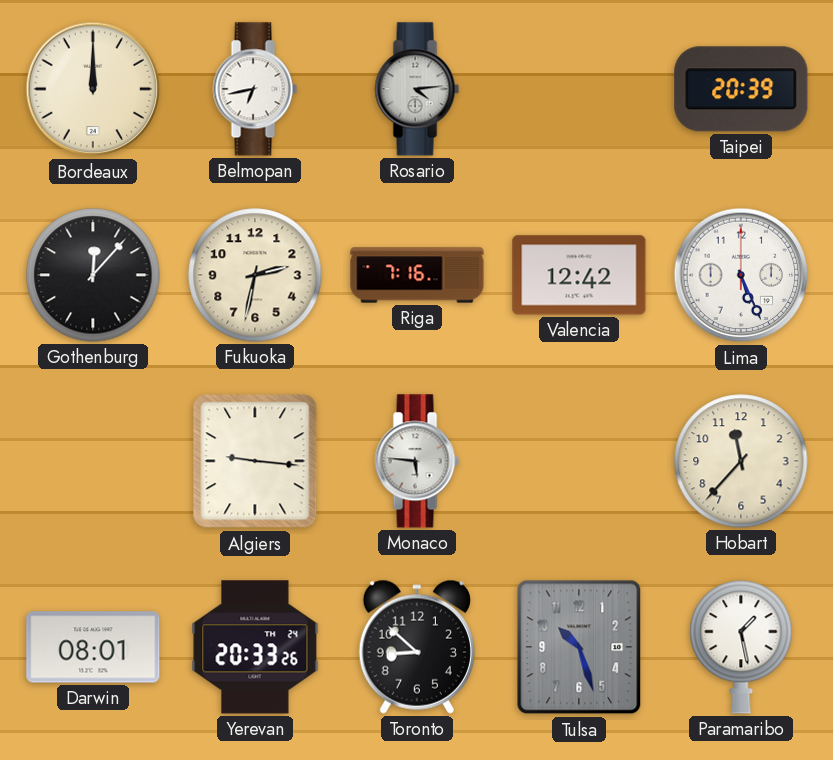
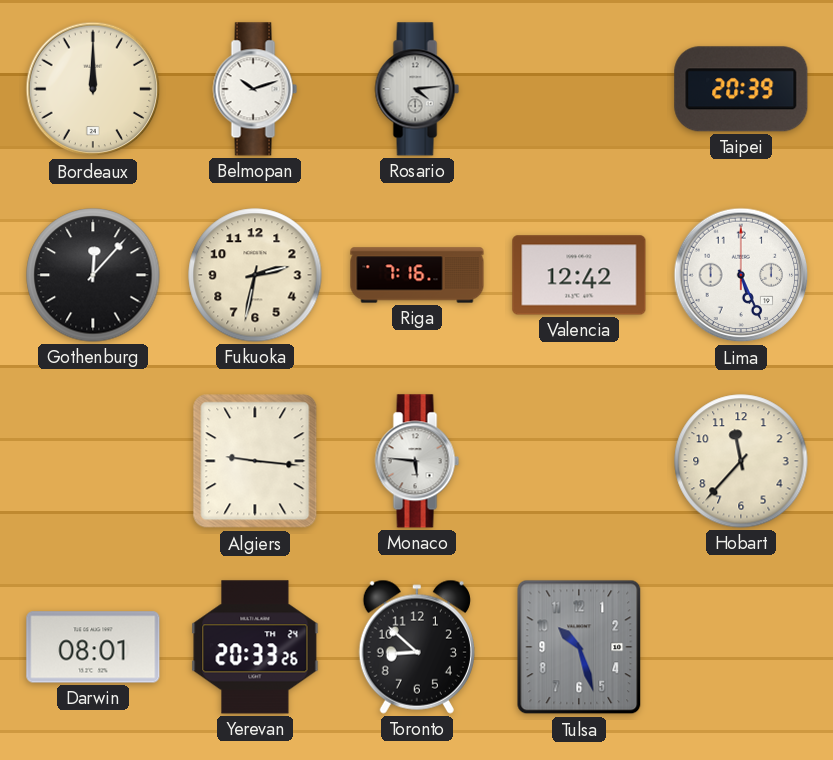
Belmopan: 6:43 -> 10:12
Paramaribo: 1:28 -> none
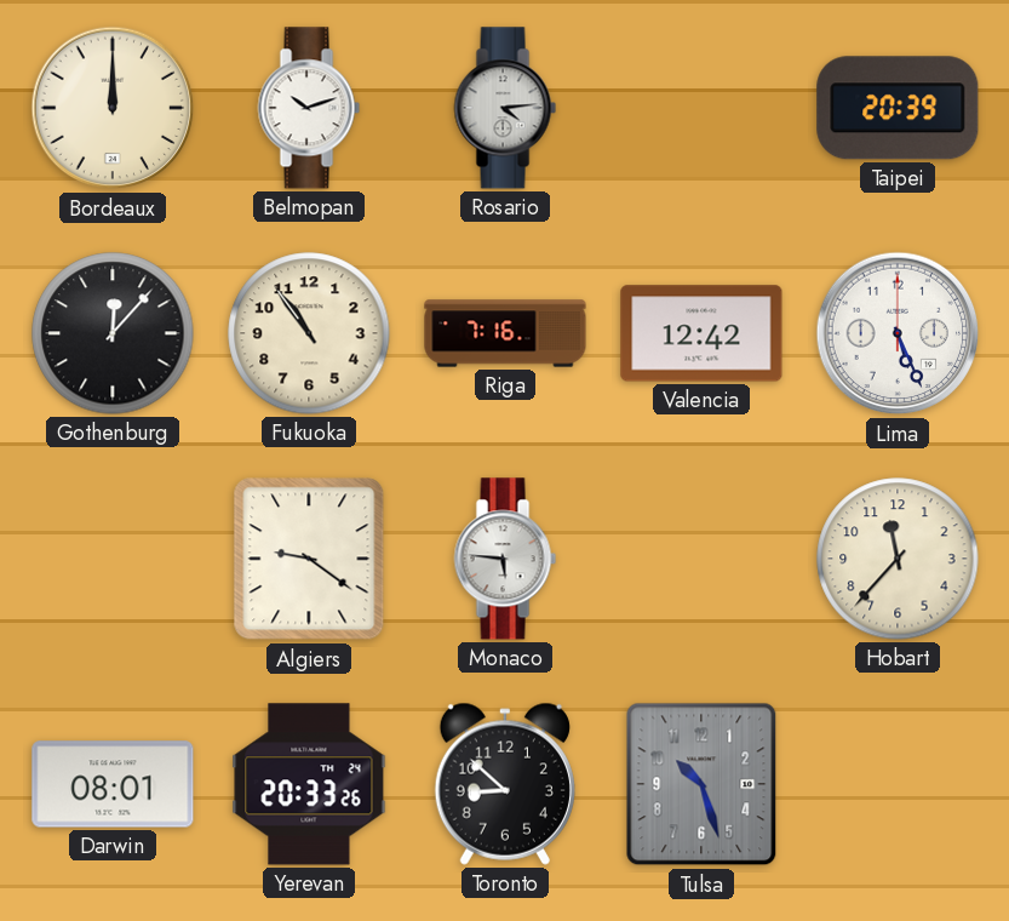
Fukuoka: 2:32 -> 10:54
Algiers: 9:16 -> 9:21
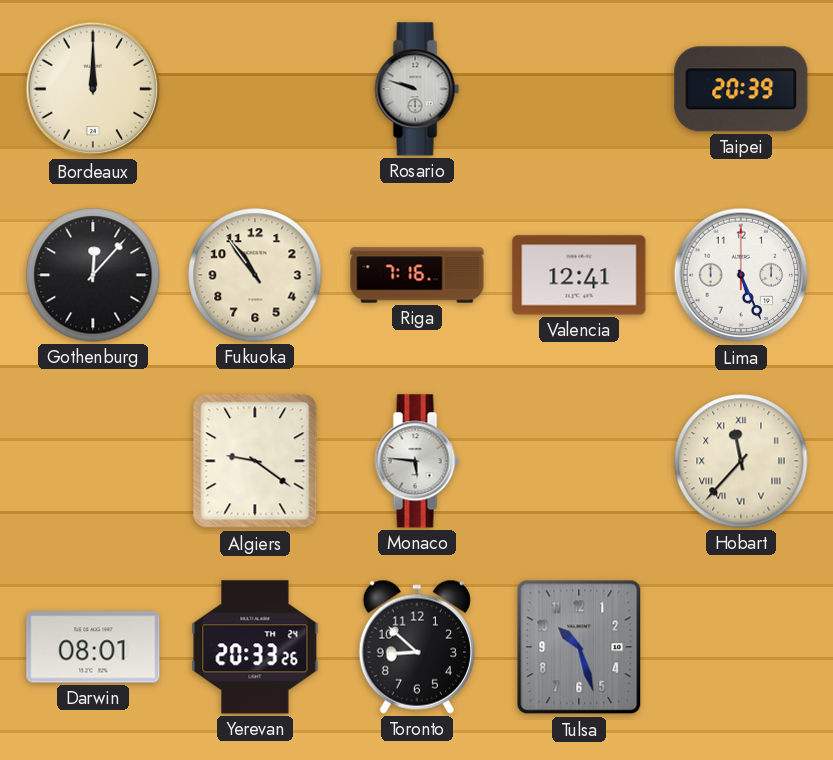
Belmopan: 10:12 -> none
Rosario: 4:14 -> 9:48
Valencia: 12:42 -> 12:41
Hobart numerals: Arabic -> Roman
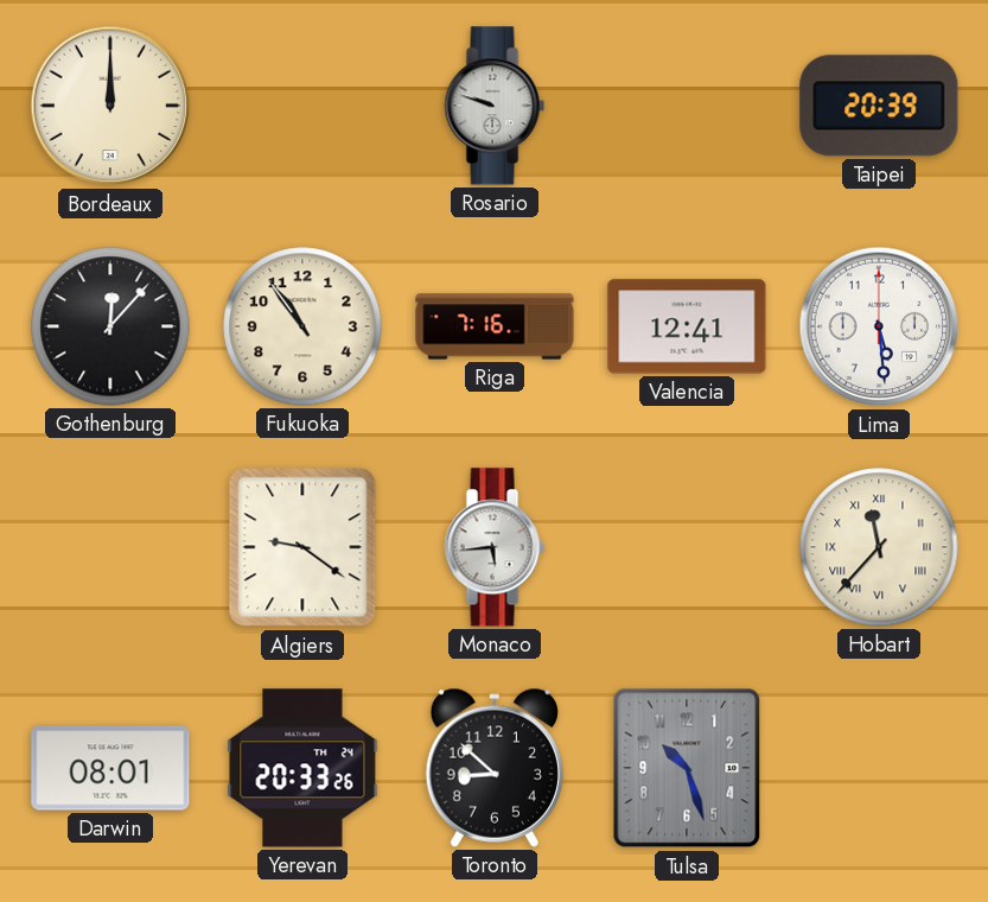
Lima: 5:26 -> 5:29
Monaco: 5:46 -> 5:44
